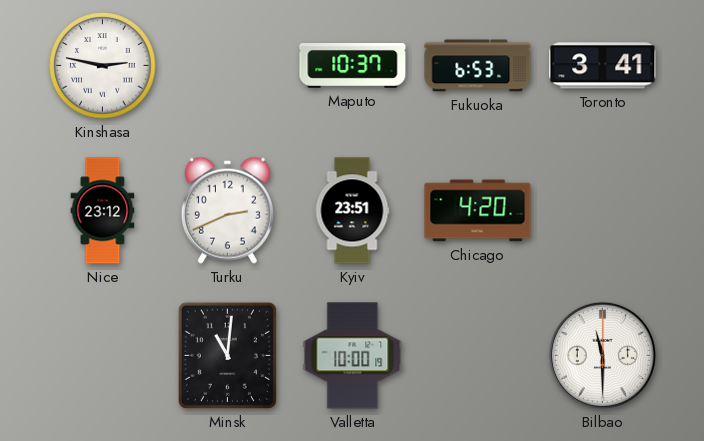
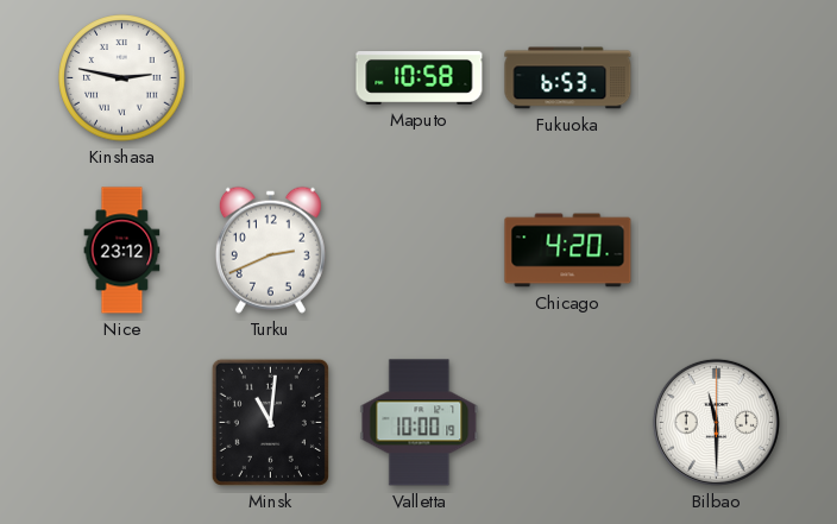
Maputo: 10:37 -> 10:58
Toronto: 3:41 -> none
Kyiv: 23:51 -> none
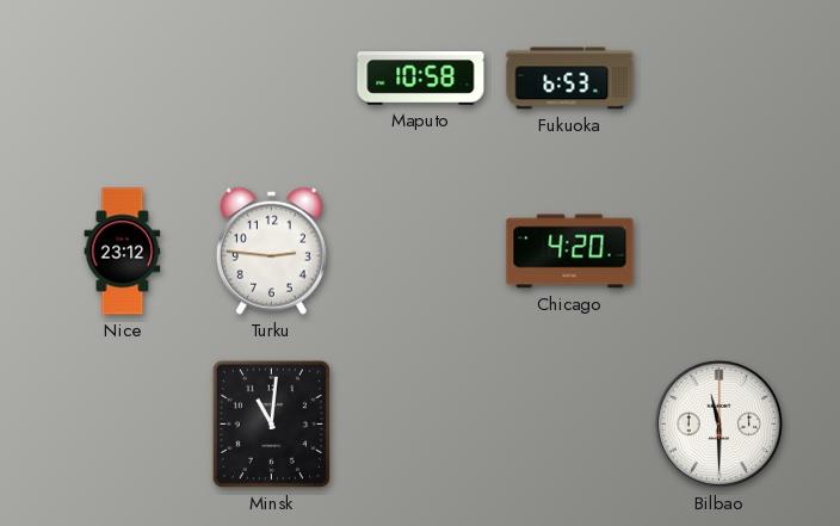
Kinshasa: 2:47 -> none
Turku: 2:41 -> 2:46
Valletta: 10:00 -> none
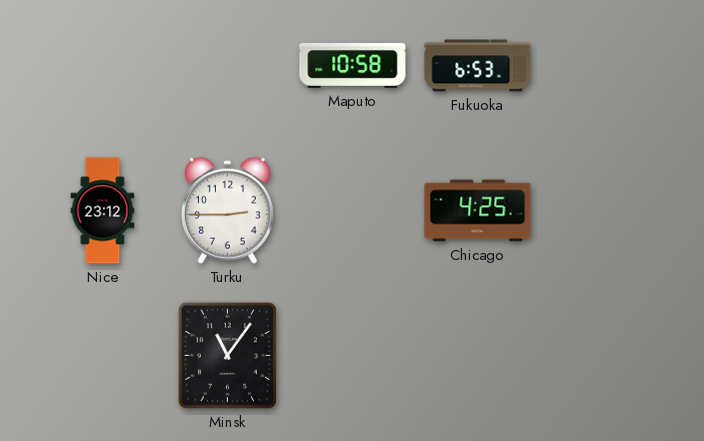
Turku: 2:46 -> 2:45
Chicago: 4:20 -> 4:25
Minsk: 11:01 -> 11:06
Bilbao: 11:30 -> none
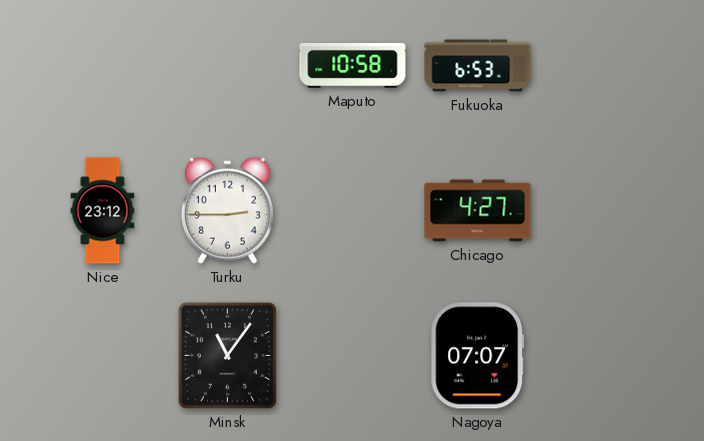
Chicago: 4:25 -> 4:27
Nagoya: none -> 07:07
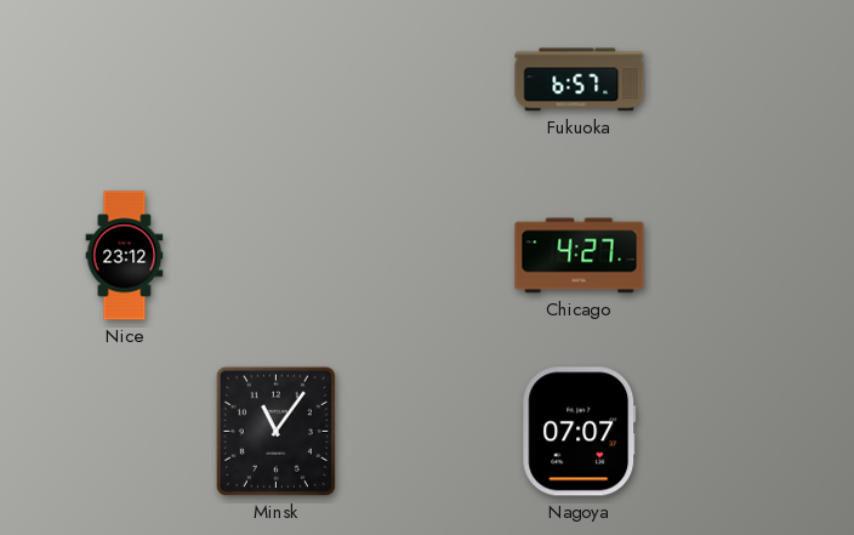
Maputo: 10:58 -> none
Fukuoka: 6:53 -> 6:57
Turku: 2:45 -> none
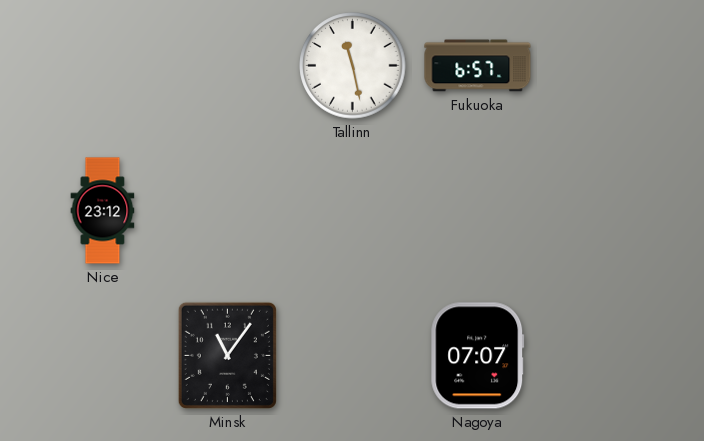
Tallinn: none -> 11:28
Chicago: 4:27 -> none
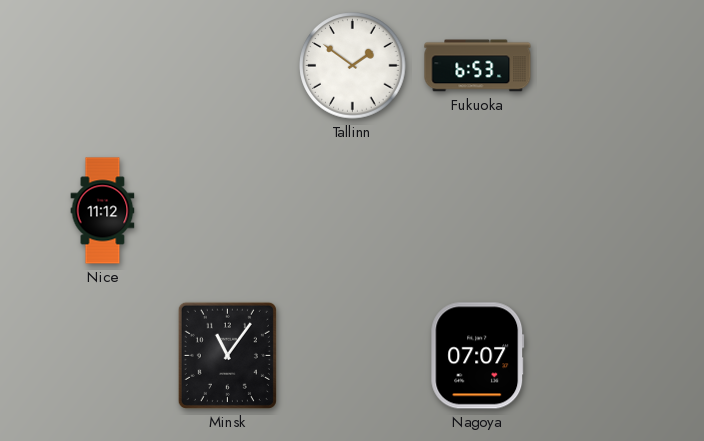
Tallinn: 11:28 -> 1:51
Fukuoka: 6:57 -> 6:53
Nice: 23:12 -> 11:12
